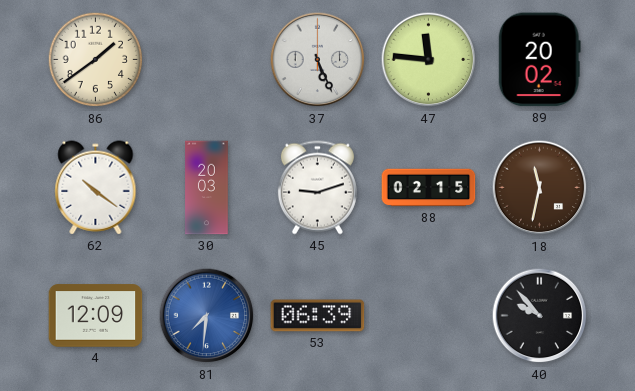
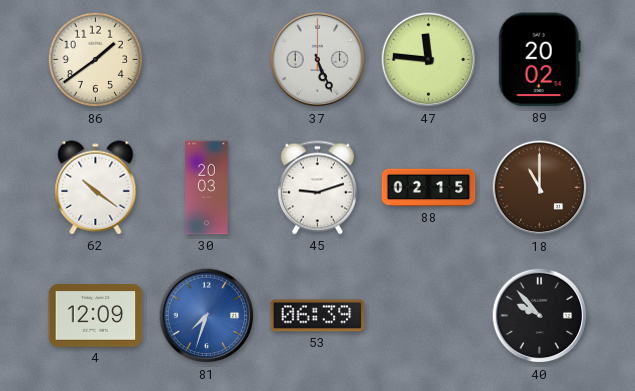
18: 11:32 -> 11:00
81: 7:31 -> 7:33
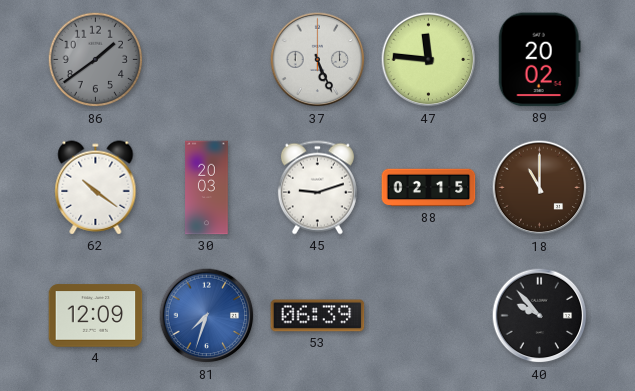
86 dial: cream -> grey
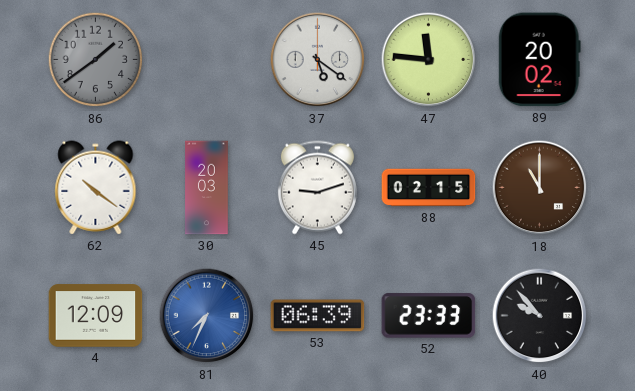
37: 5:26 -> 5:21
81: 7:33 -> 7:34
52: none -> 23:33
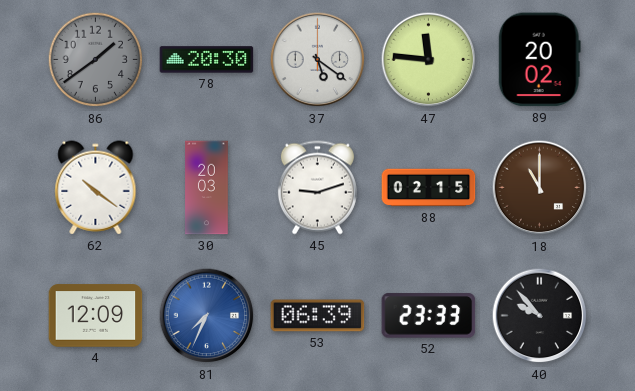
78: none -> 20:30
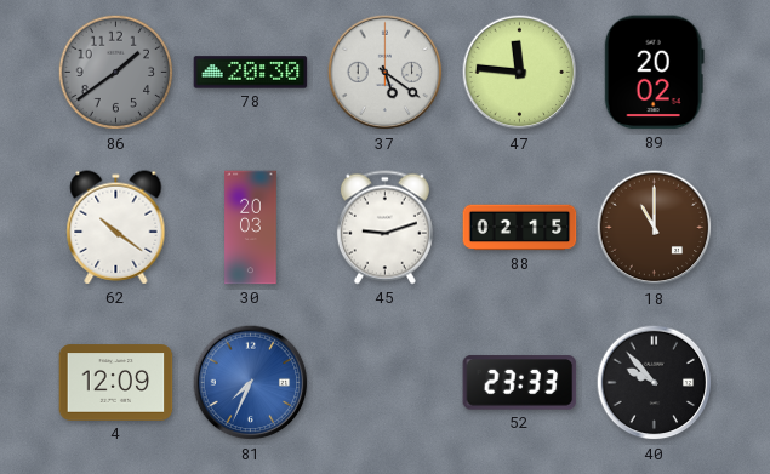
53: 06:39 -> none
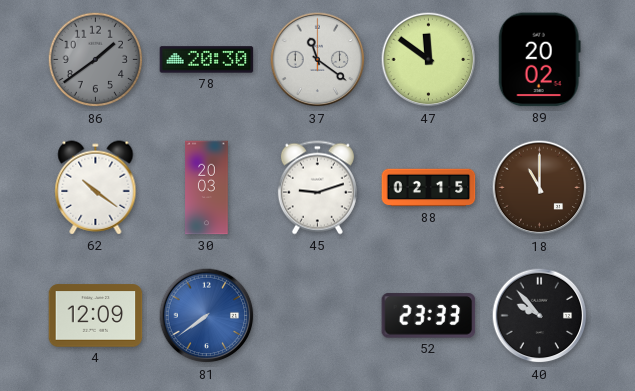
37: 5:21 -> 11:21
47: 11:46 -> 11:51
81: 7:34 -> 7:39
